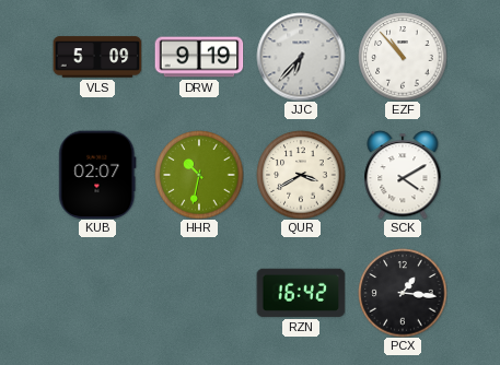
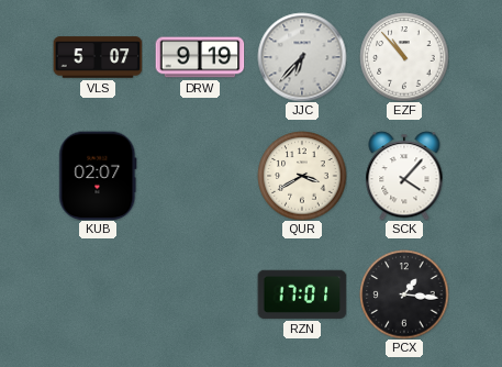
VLS: 5:09 -> 5:07
HHR: 10:32 -> none
SCK: 4:10 -> 4:07
RZN: 16:42 -> 17:01
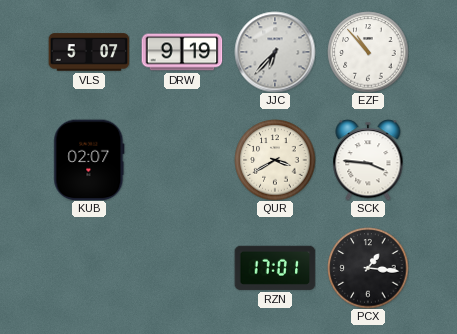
SCK: 4:07 -> 3:46
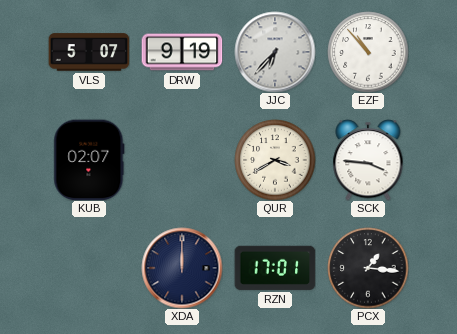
XDA: none -> 12:00
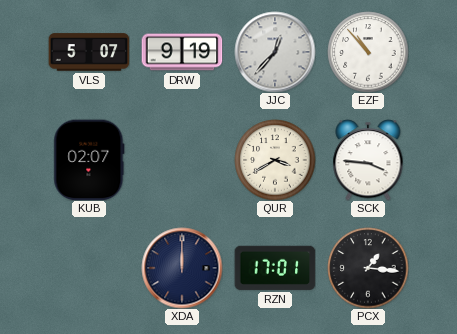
JJC: 6:37 -> 12:37
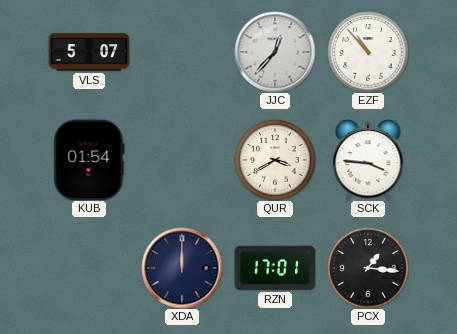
DRW: 9:19 -> none
KUB: 02:07 -> 01:54
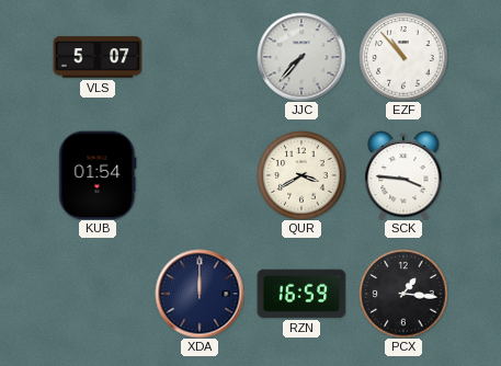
JJC: 12:37 -> 7:37
RZN: 17:01 -> 16:59
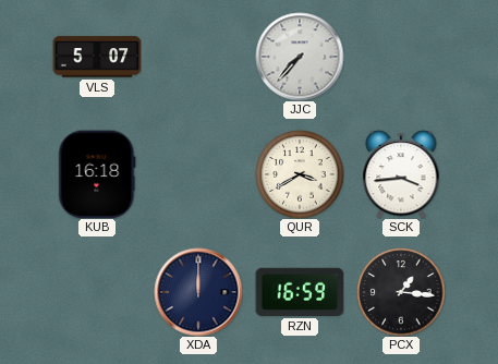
EZF: 10:53 -> none
KUB: 01:54 -> 16:18
SCK: 3:46 -> 3:44
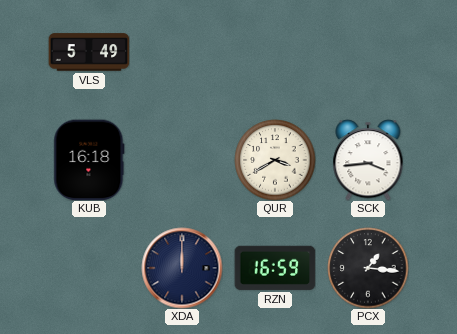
VLS: 5:07 -> 5:49
JJC: 7:37 -> none
